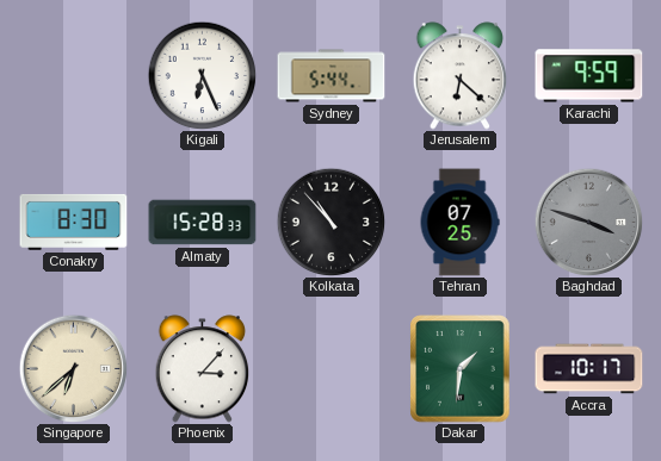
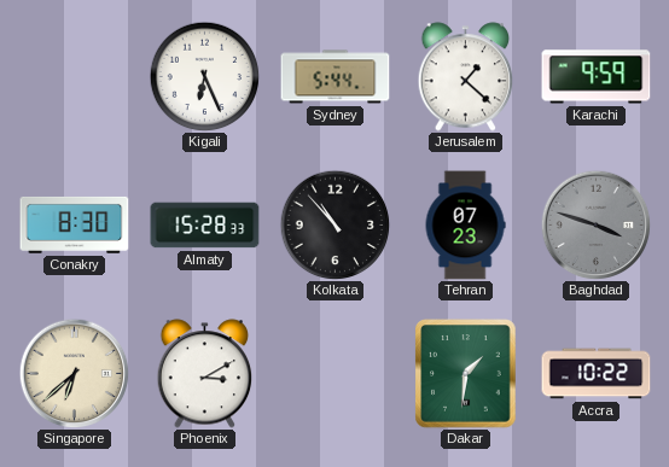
Jerusalem: 6:22 -> 1:22
Tehran: 07:25 -> 07:23
Phoenix: 3:07 -> 3:10
Accra: 10:17 -> 10:22
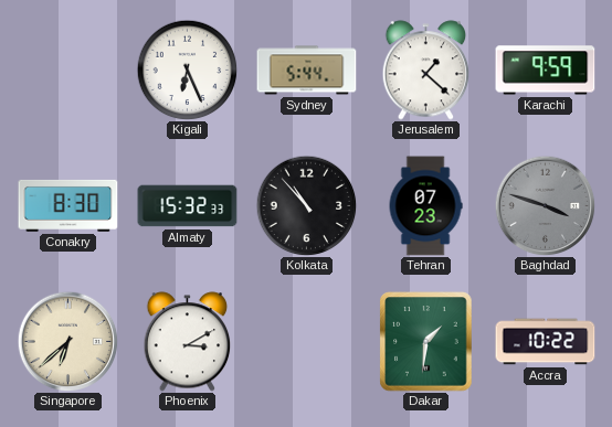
Almaty: 15:28 -> 15:32
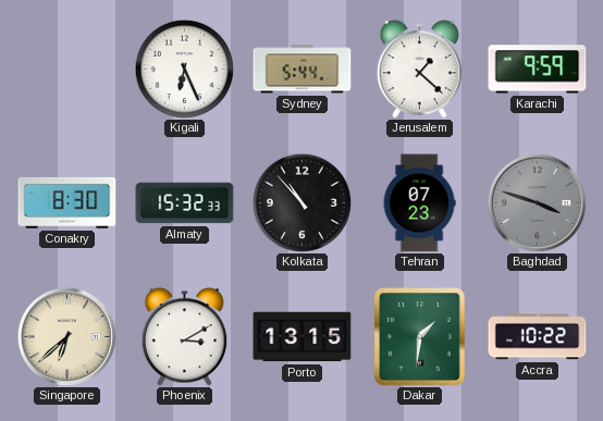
Porto: none -> 13:15
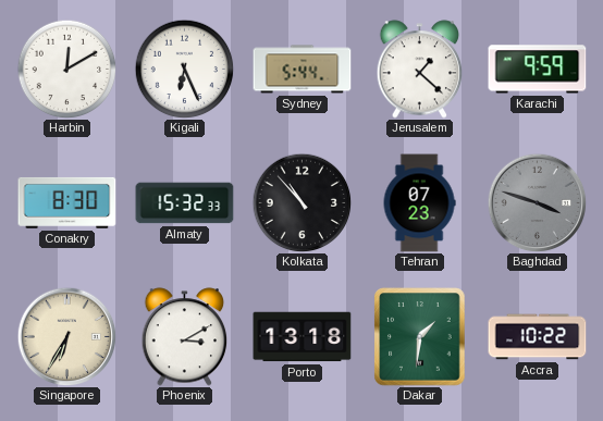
Harbin: none -> 12:10
Singapore: 6:38 -> 6:35
Porto: 13:15 -> 13:18
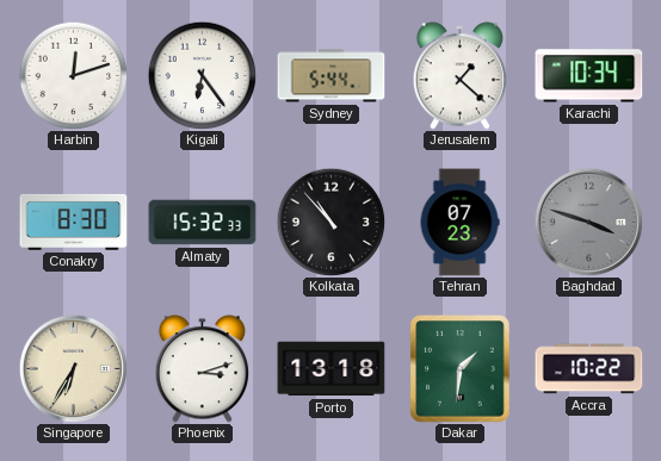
Harbin: 12:10 -> 12:12
Kigali: 6:26 -> 6:24
Karachi: 9:59 -> 10:34
Phoenix: 3:10 -> 3:12
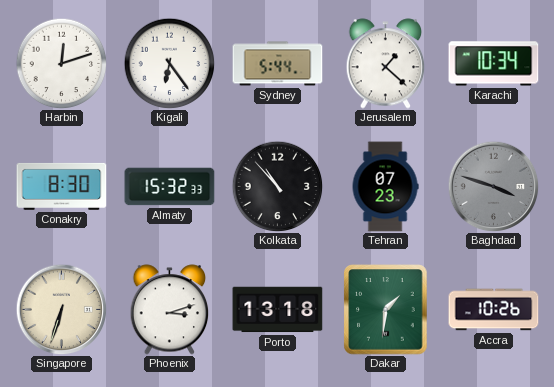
Singapore: 6:35 -> 6:33
Accra: 10:22 -> 10:26
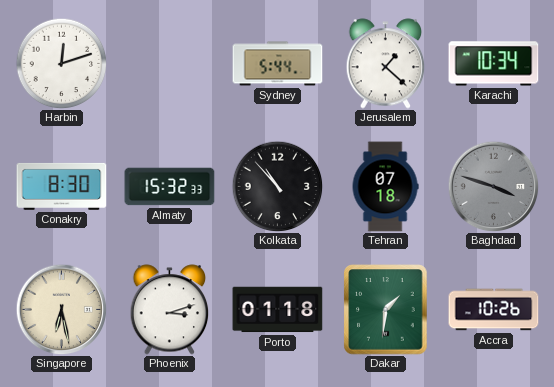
Kigali: 6:24 -> none
Tehran: 07:23 -> 07:18
Singapore: 6:33 -> 6:28
Porto: 13:18 -> 01:18
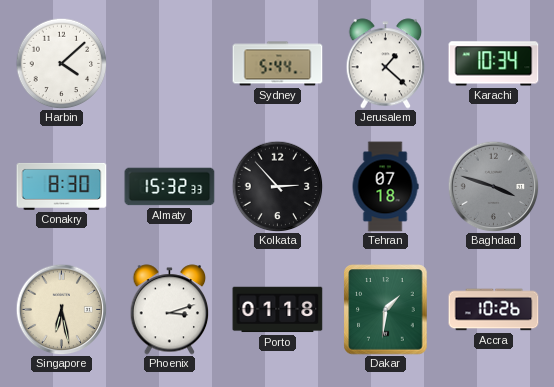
Harbin: 12:12 -> 4:08
Kolkata: 10:53 -> 2:53
